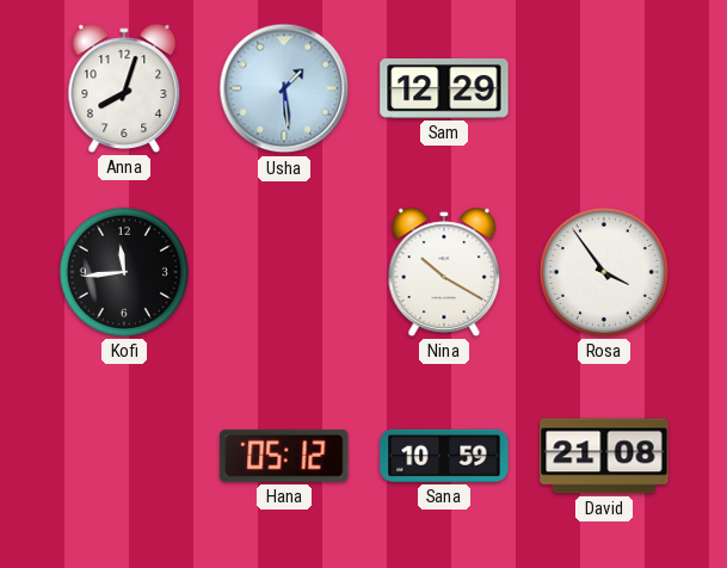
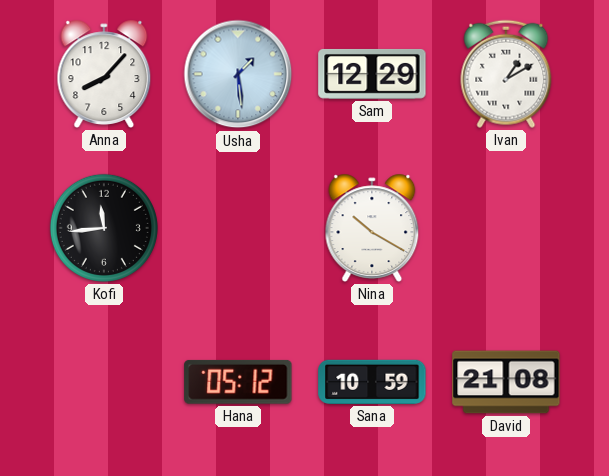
Anna: 8:03 -> 8:07
Ivan: none -> 1:10
Rosa: 3:54 -> none
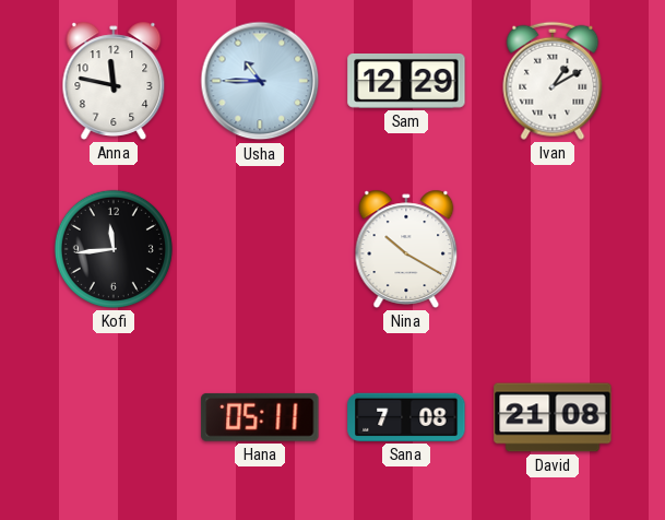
Anna: 8:07 -> 11:47
Usha: 1:29 -> 10:45
Hana: 05:12 -> 05:11
Sana: 10:59 -> 7:08
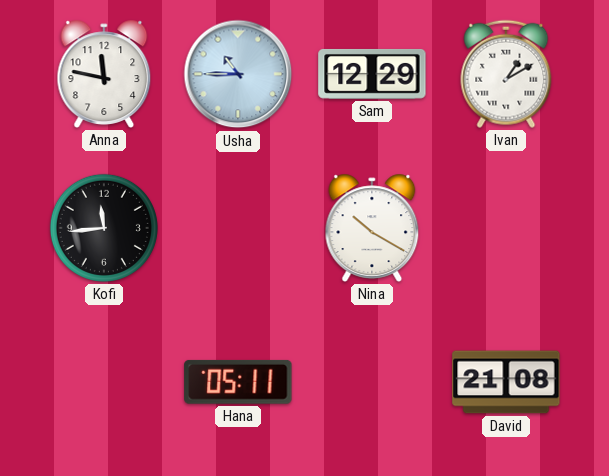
Sana: 7:08 -> none
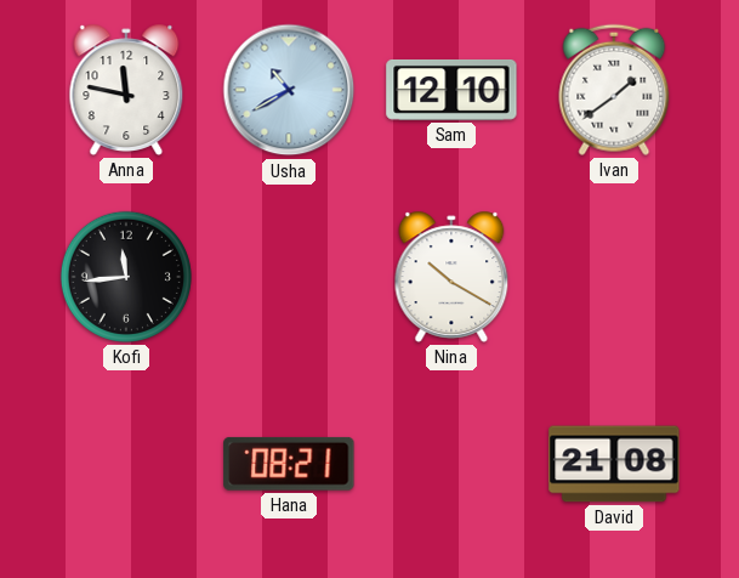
Usha: 10:45 -> 10:40
Sam: 12:29 -> 12:10
Ivan: 1:10 -> 1:39
Hana: 05:11 -> 08:21
